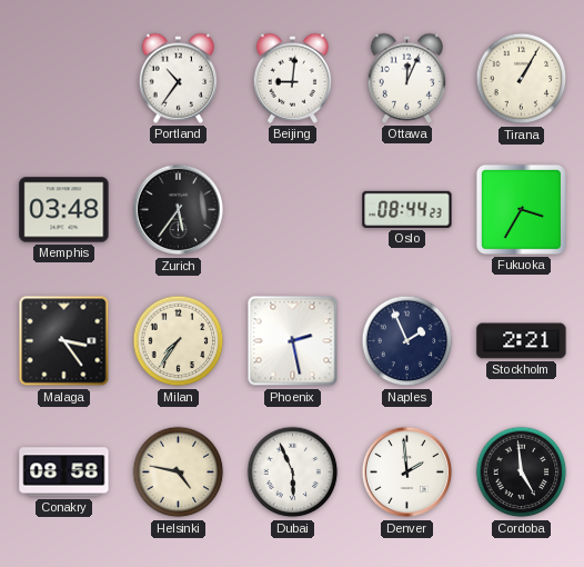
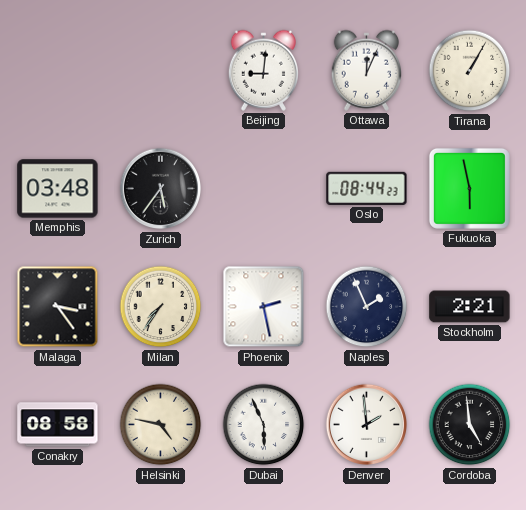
Portland: 10:36 -> none
Fukuoka: 3:35 -> 5:58
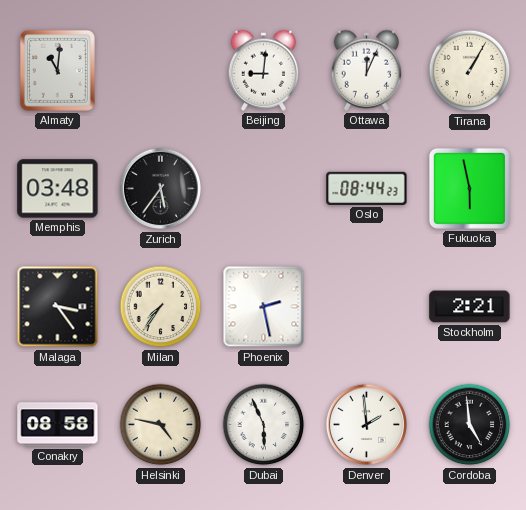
Almaty: none -> 11:01
Naples: 1:56 -> none
